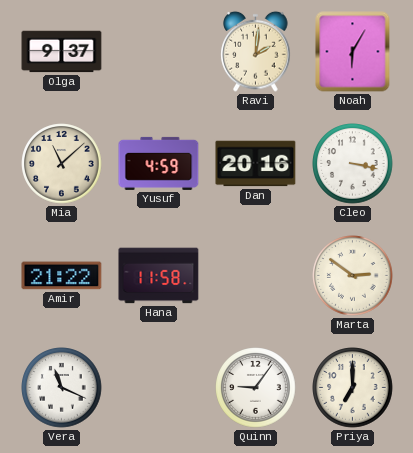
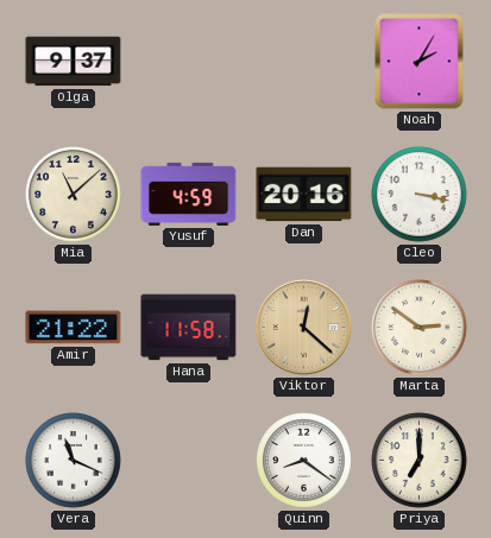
Ravi: 2:01 -> none
Noah: 6:05 -> 2:05
Viktor: none -> 12:22
Quinn: 9:06 -> 8:21
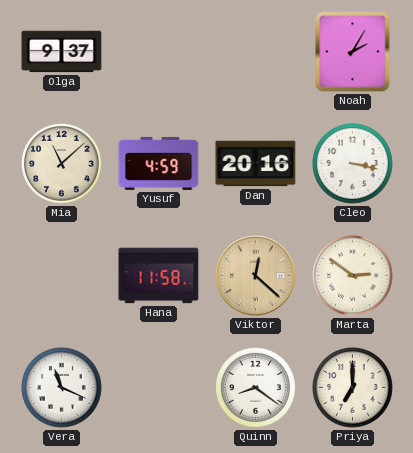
Amir: 21:22 -> none
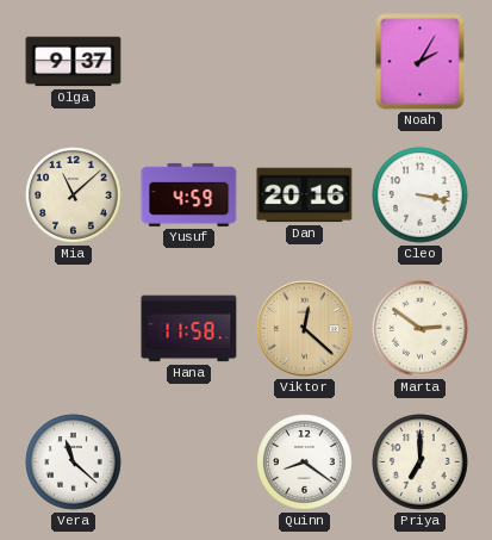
Vera: 11:19 -> 11:22
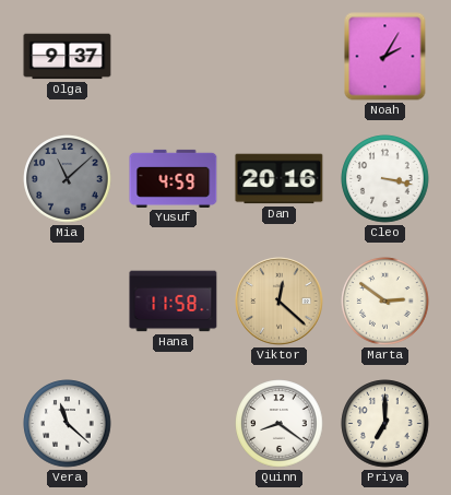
Mia dial: cream -> grey
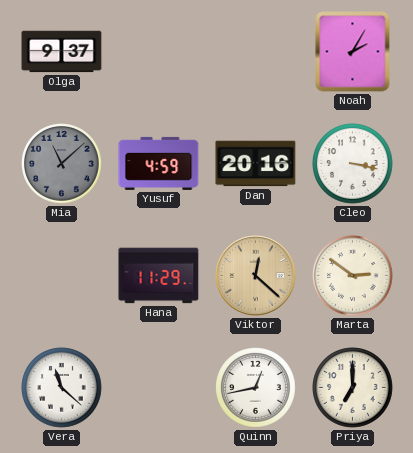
Hana: 11:58 -> 11:29
Quinn: 8:21 -> 12:43
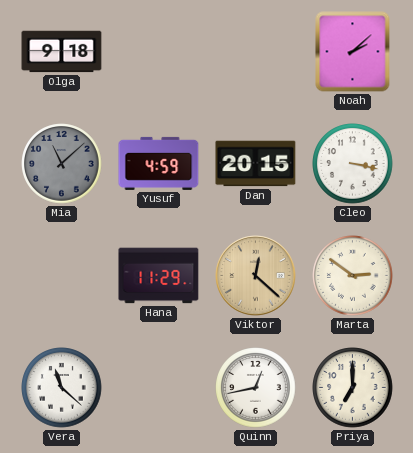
Olga: 9:37 -> 9:18
Noah: 2:05 -> 2:08
Dan: 20:16 -> 20:15
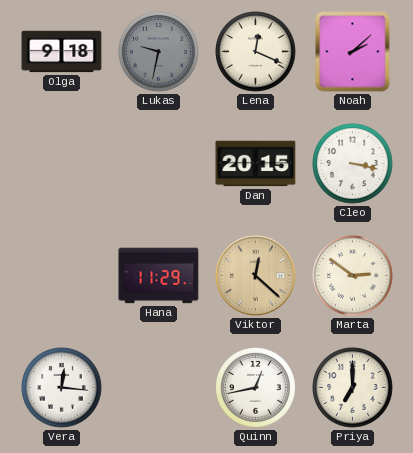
Lukas: none -> 9:32
Lena: none -> 12:19
Mia: 11:08 -> none
Yusuf: 4:59 -> none
Vera: 11:22 -> 12:16
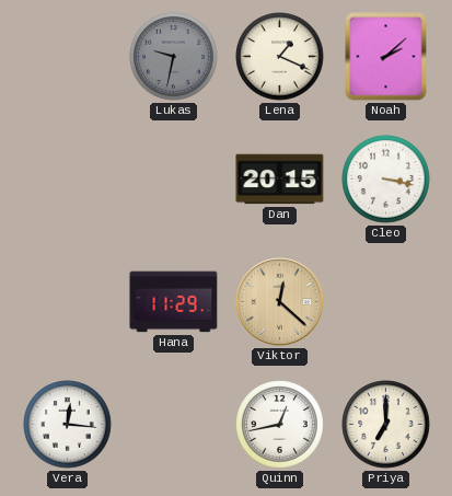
Olga: 9:18 -> none
Lena: 12:19 -> 1:19
Marta: 2:51 -> none
